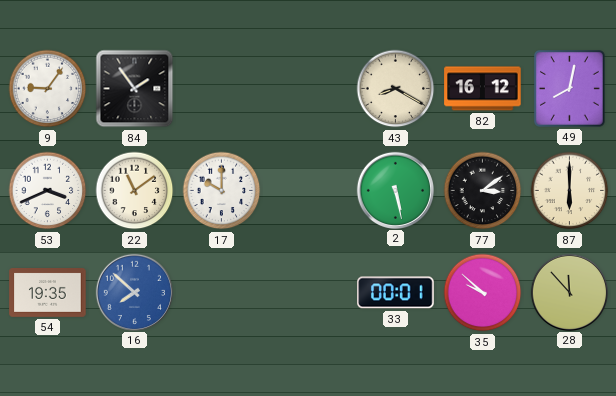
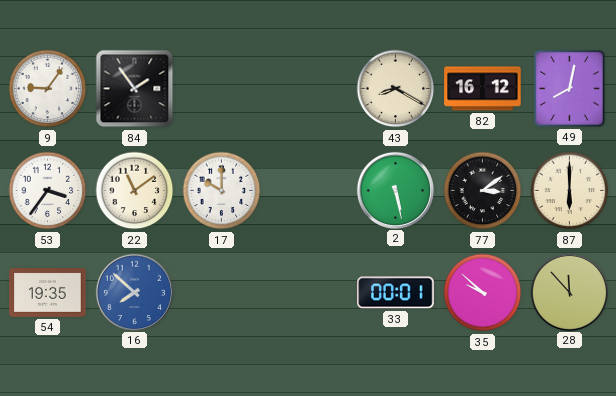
53: 3:41 -> 3:36
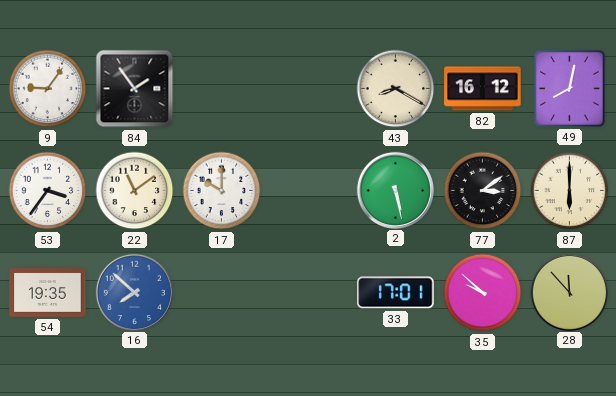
33: 00:01 -> 17:01
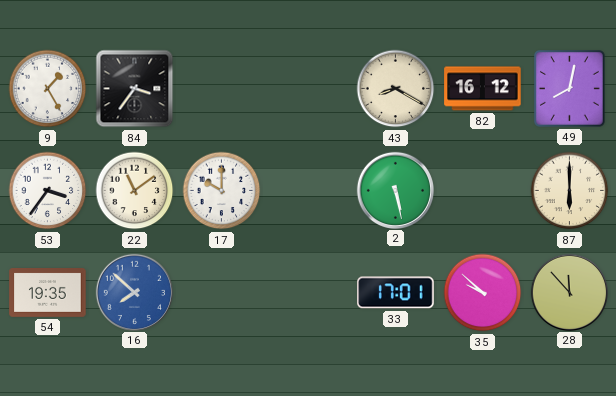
9: 9:06 -> 1:25
84: 1:54 -> 3:36
77: 3:09 -> none
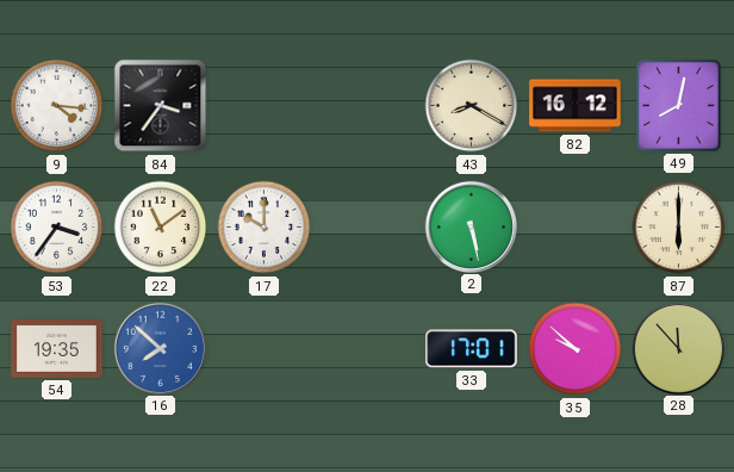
9: 1:25 -> 4:16
